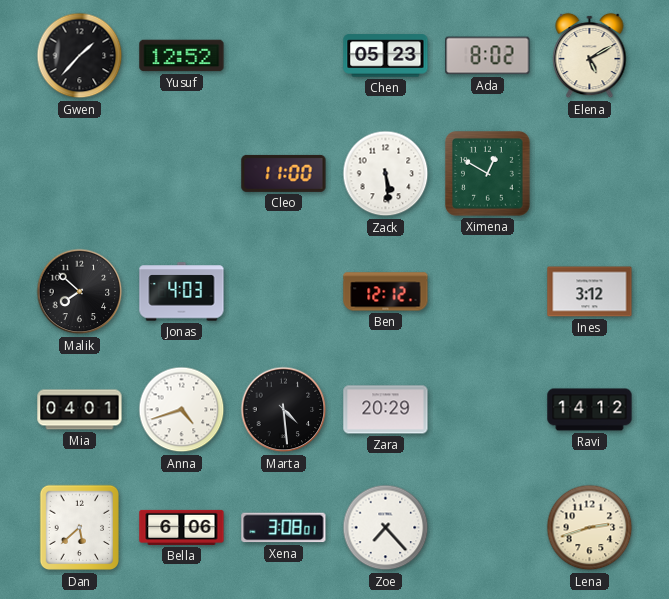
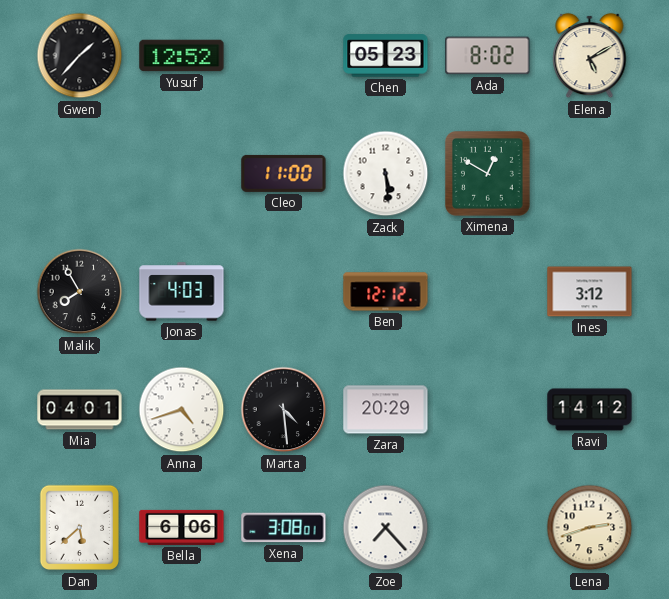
Malik: 7:52 -> 7:55
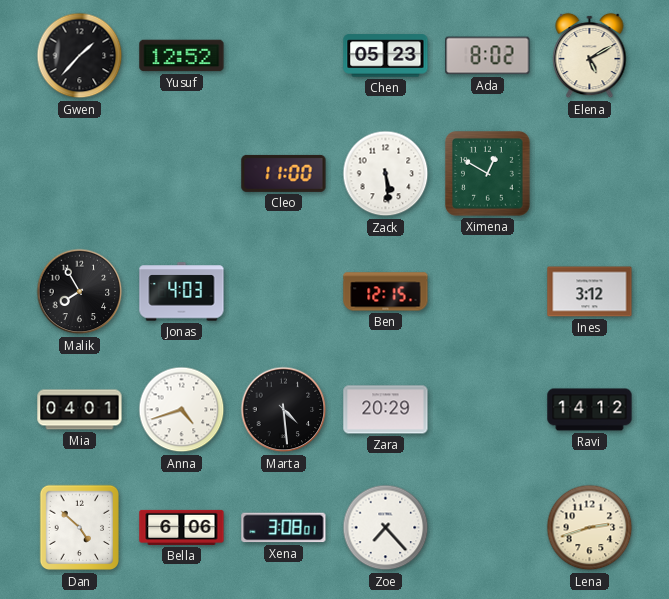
Ben: 12:12 -> 12:15
Dan: 5:38 -> 4:52
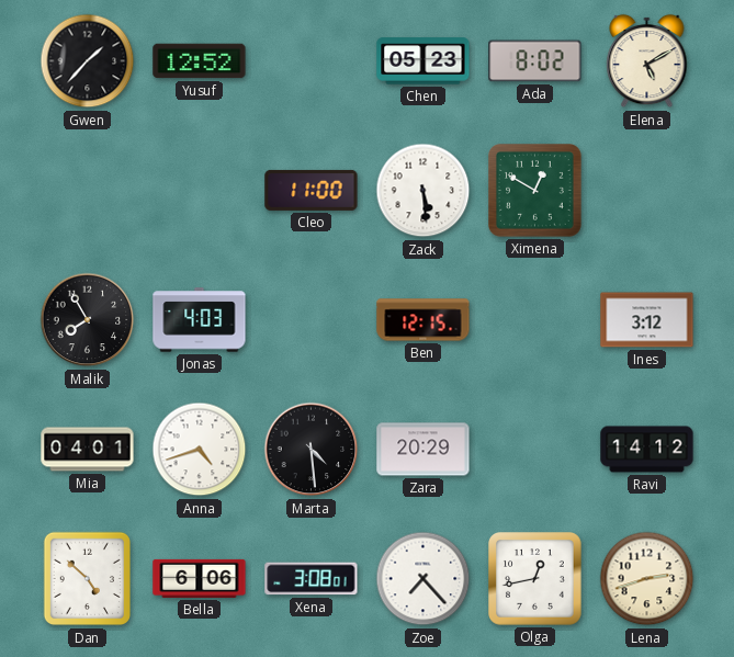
Olga: none -> 12:43
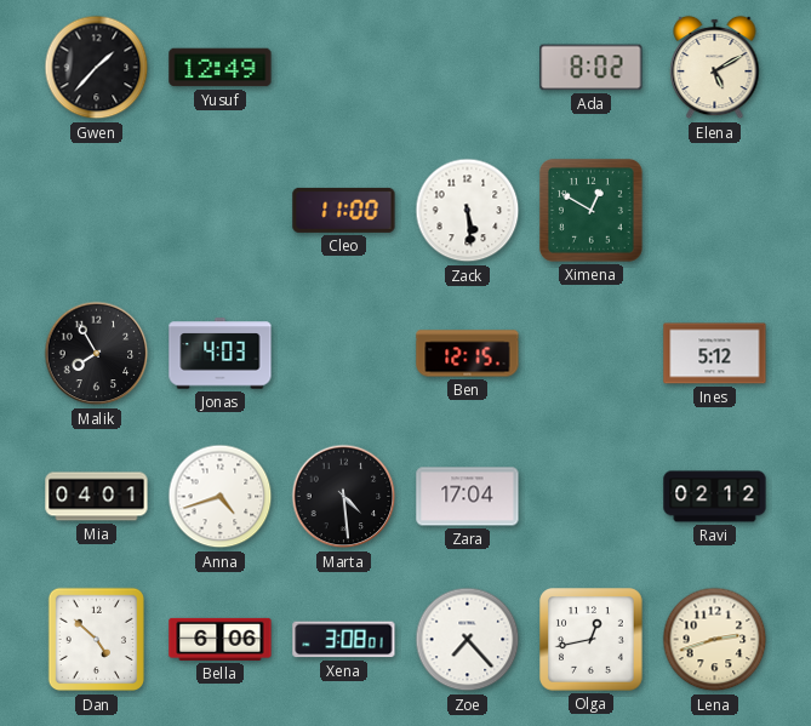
Yusuf: 12:52 -> 12:49
Chen: 05:23 -> none
Ines: 3:12 -> 5:12
Zara: 20:29 -> 17:04
Ravi: 14:12 -> 02:12
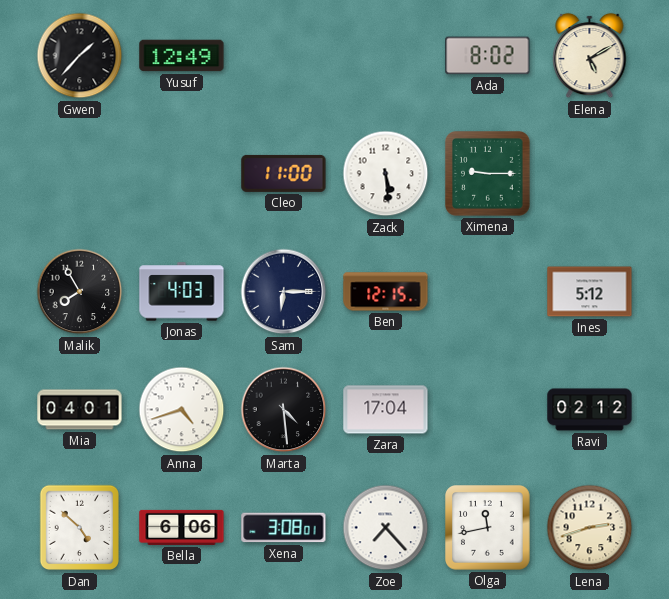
Ximena: 12:50 -> 9:15
Sam: none -> 6:15
Olga: 12:43 -> 11:43
